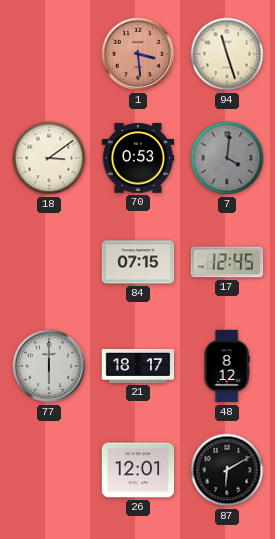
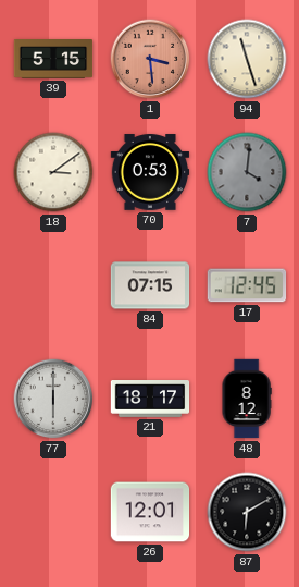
39: none -> 5:15
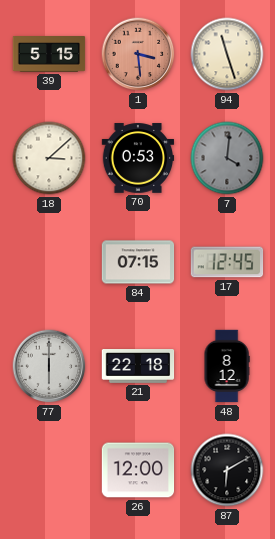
18: 3:09 -> 3:08
21: 18:17 -> 22:18
26: 12:01 -> 12:00
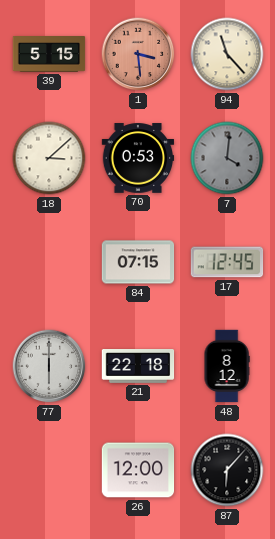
94: 11:27 -> 11:23
87: 6:10 -> 6:07
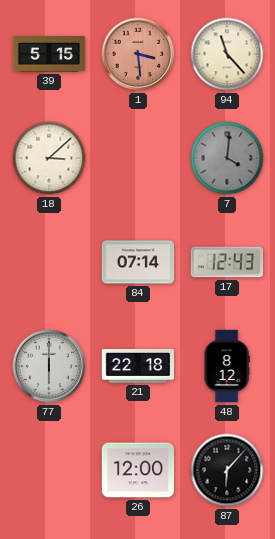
70: 0:53 -> none
84: 07:15 -> 07:14
17: 12:45 -> 12:43
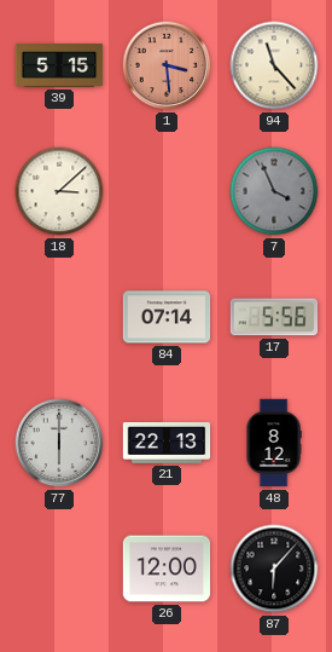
7: 4:01 -> 3:56
17: 12:43 -> 5:56
21: 22:18 -> 22:13
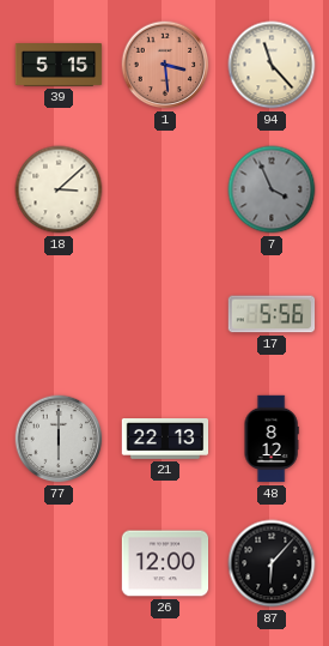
84: 07:14 -> none
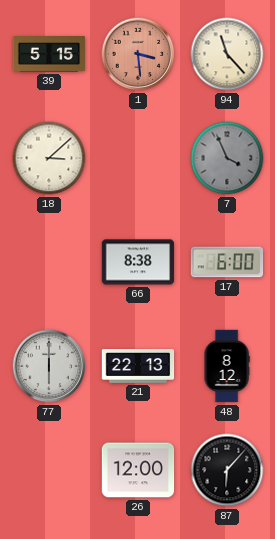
66: none -> 8:38
17: 5:56 -> 6:00
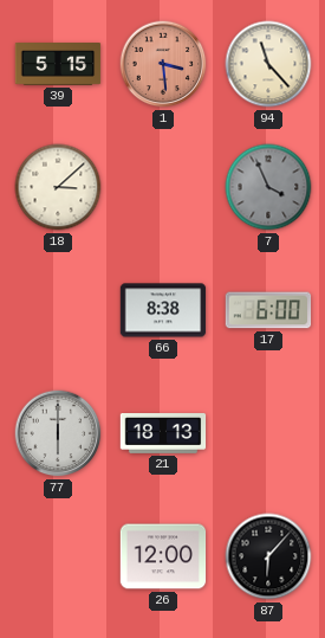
21: 22:13 -> 18:13
48: 8:12 -> none
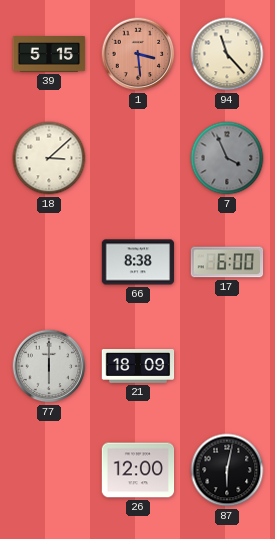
21: 18:13 -> 18:09
87: 6:07 -> 6:02
